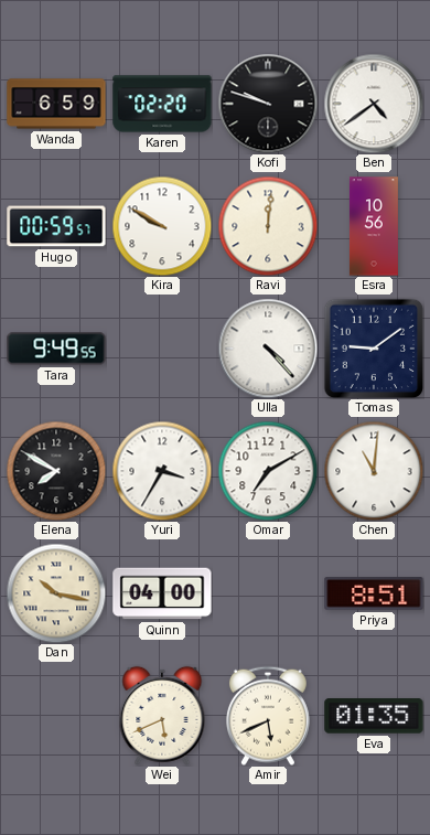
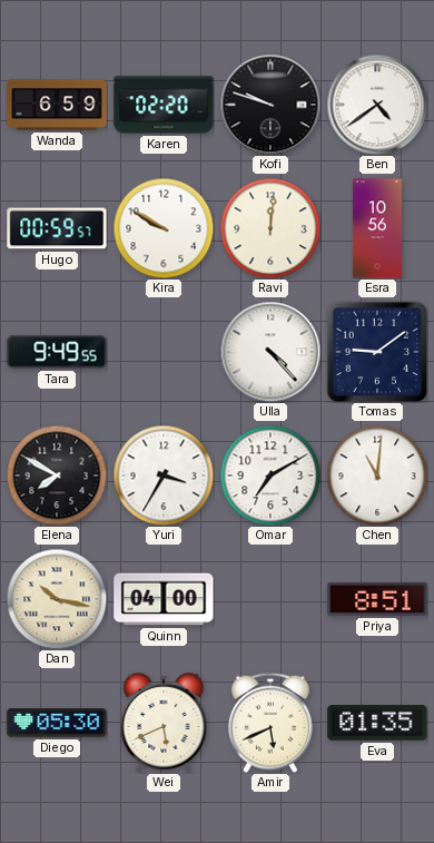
Diego: none -> 05:30
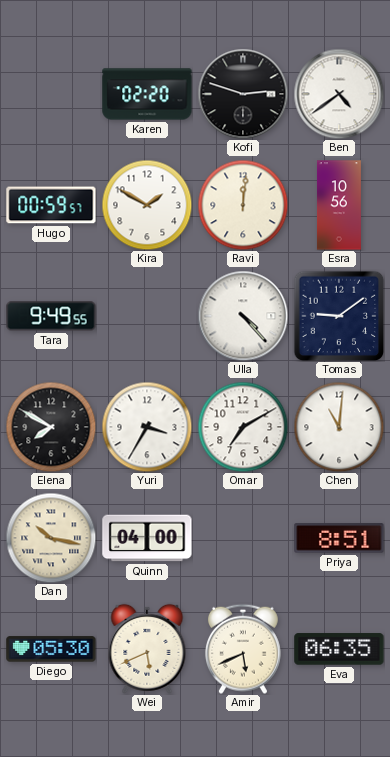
Wanda: 6:59 -> none
Kofi: 9:48 -> 2:48
Kira: 9:50 -> 1:50
Eva: 01:35 -> 06:35
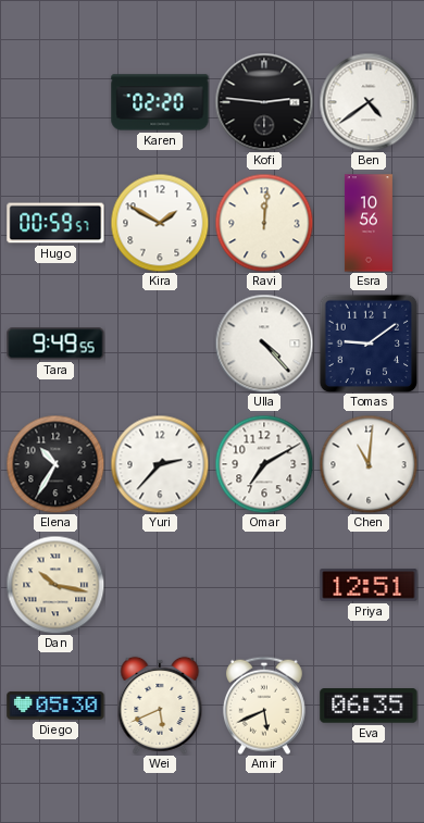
Kofi: 2:48 -> 2:46
Elena: 7:50 -> 10:35
Yuri: 3:35 -> 2:37
Quinn: 04:00 -> none
Priya: 8:51 -> 12:51
